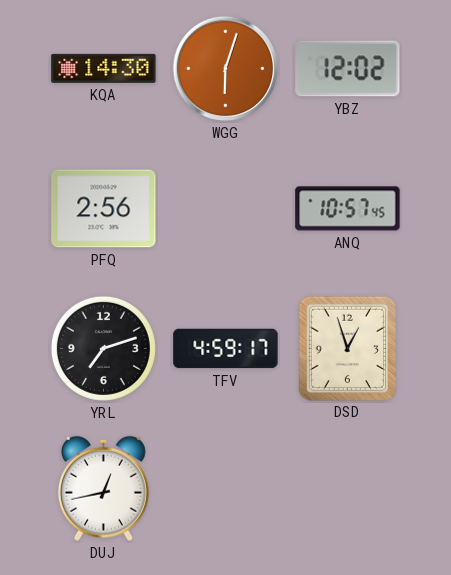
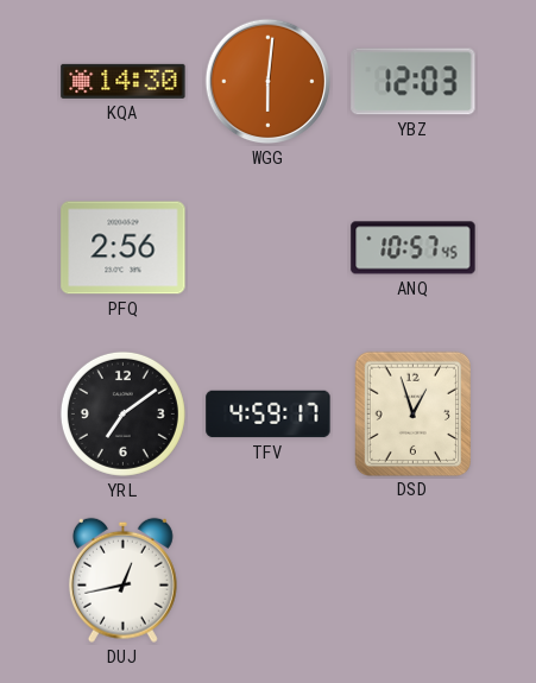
WGG: 6:03 -> 6:01
YBZ: 12:02 -> 12:03
YRL: 7:12 -> 7:09
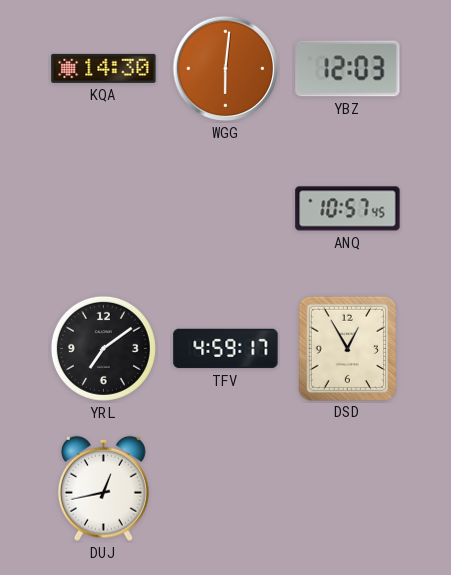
PFQ: 2:56 -> none
DSD: 12:57 -> 12:55
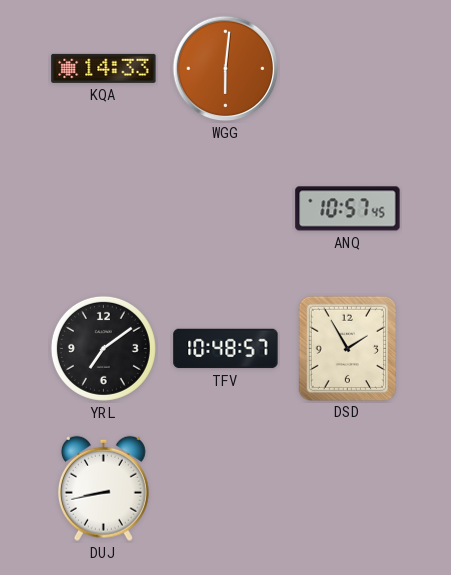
KQA: 14:30 -> 14:33
YBZ: 12:03 -> none
TFV: 4:59 -> 10:48
DSD: 12:55 -> 1:55
DUJ: 12:43 -> 8:43
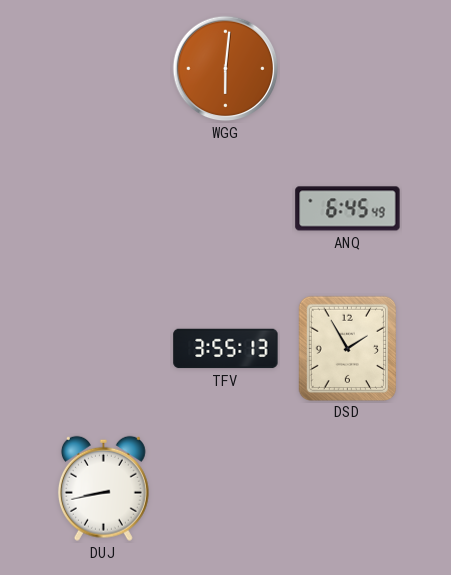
KQA: 14:33 -> none
ANQ: 10:57 -> 6:45
YRL: 7:09 -> none
TFV: 10:48 -> 3:55
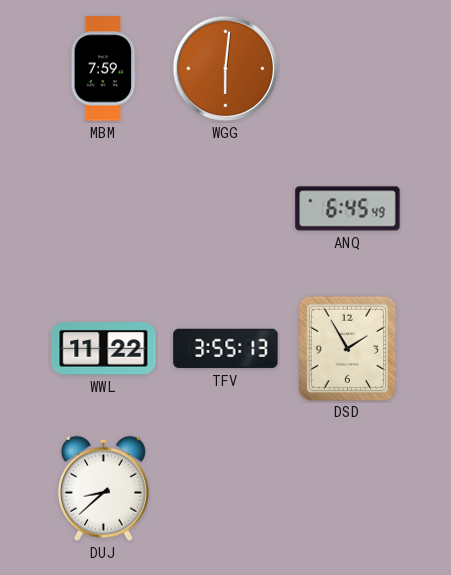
MBM: none -> 7:59
WWL: none -> 11:22
DUJ: 8:43 -> 8:38
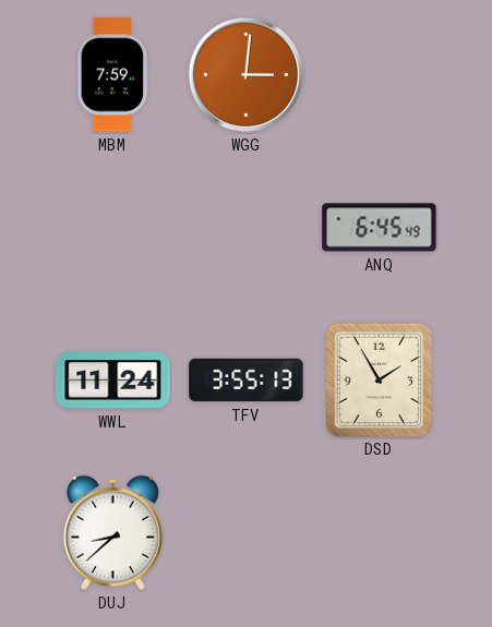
WGG: 6:01 -> 3:01
WWL: 11:22 -> 11:24
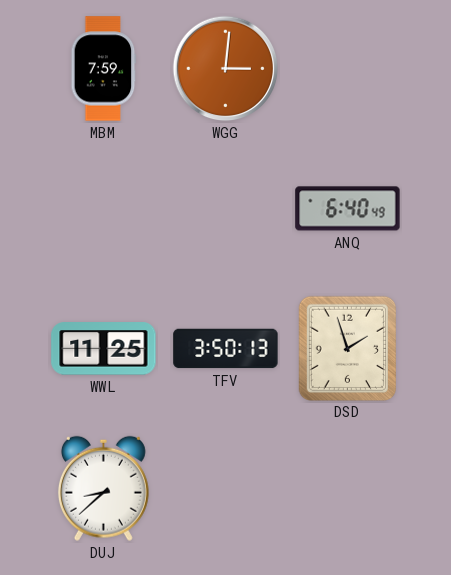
ANQ: 6:45 -> 6:40
WWL: 11:24 -> 11:25
TFV: 3:55 -> 3:50
DSD: 1:55 -> 1:57
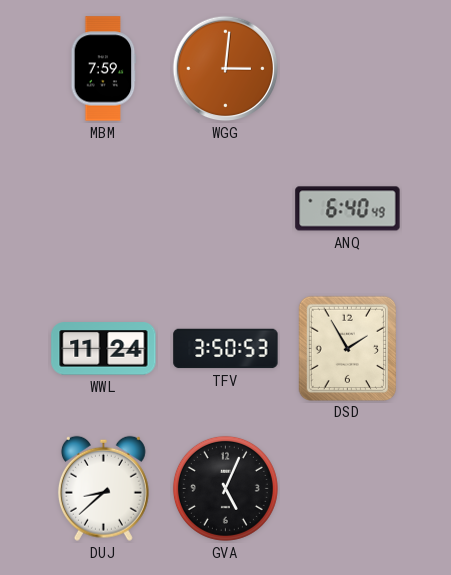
WWL: 11:25 -> 11:24
TFV: 3:50:13 -> 3:50:53
DSD: 1:57 -> 1:55
GVA: none -> 5:04
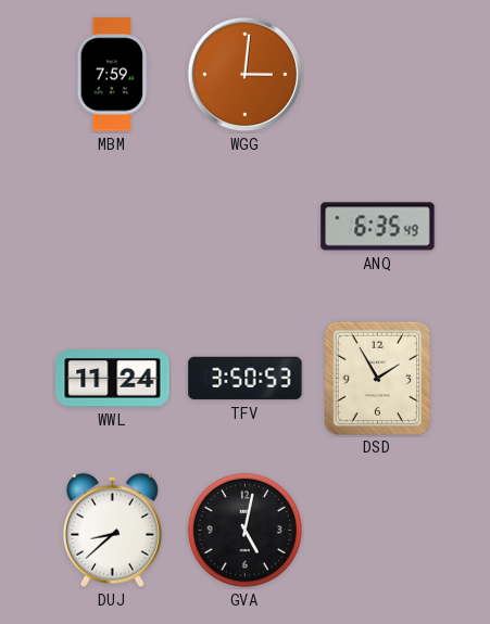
ANQ: 6:40 -> 6:35
GVA: 5:04 -> 5:02
